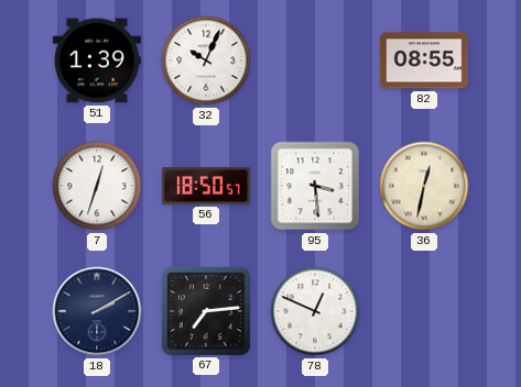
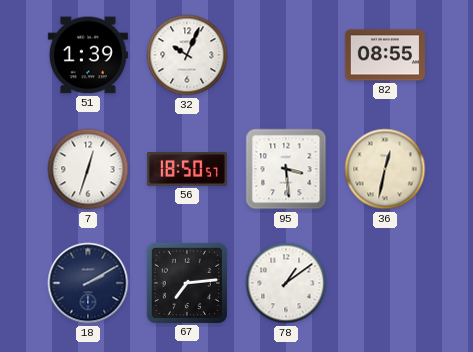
78: 12:49 -> 1:09
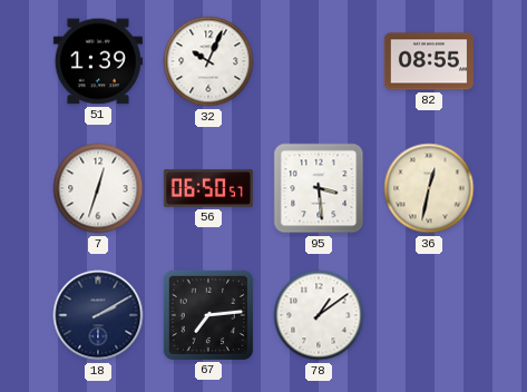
56: 18:50 -> 06:50
